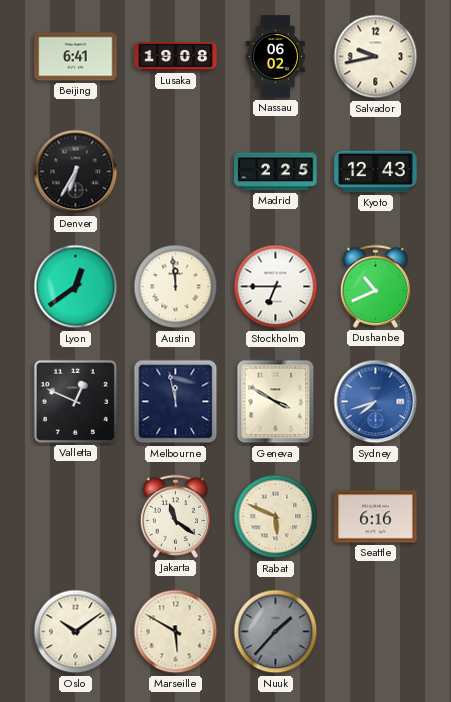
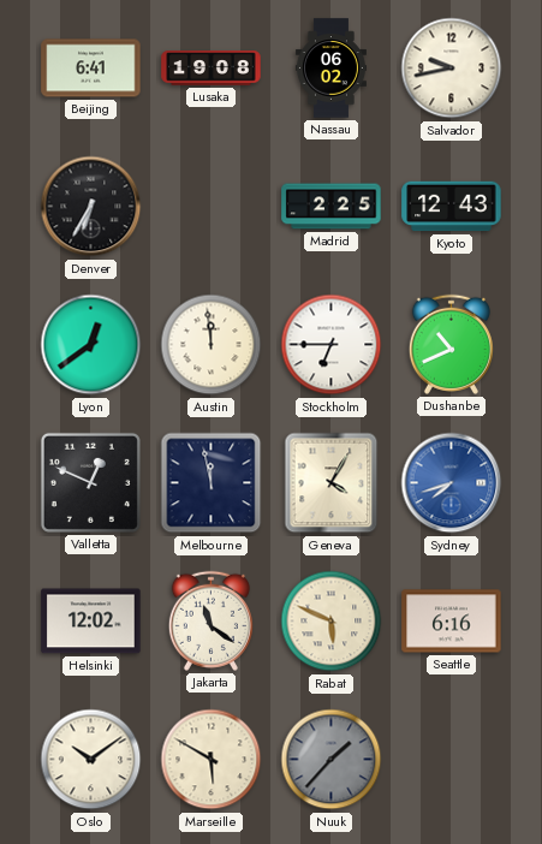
Geneva: 3:50 -> 4:05
Helsinki: none -> 12:02
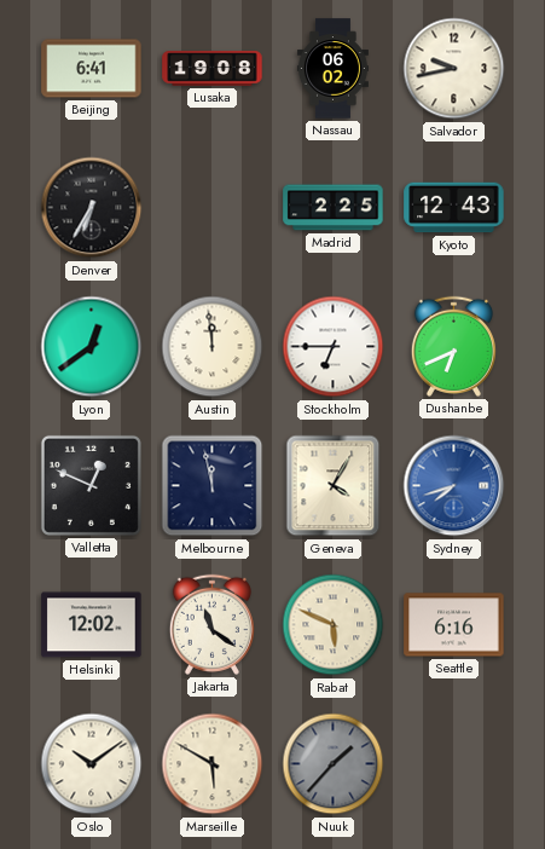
Dushanbe: 10:41 -> 6:41
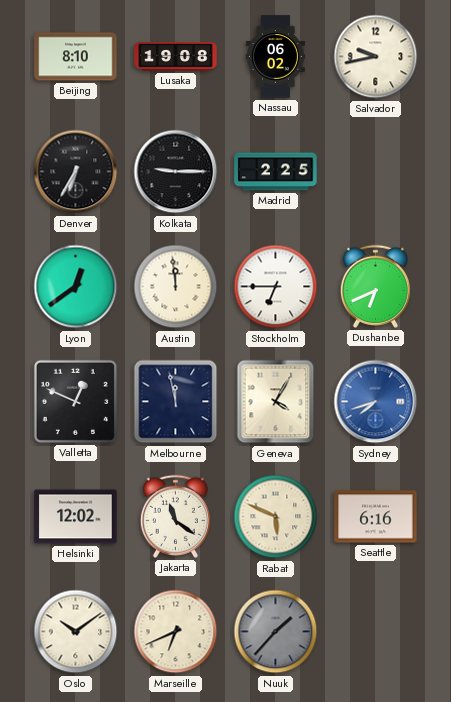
Beijing: 6:41 -> 8:10
Kolkata: none -> 9:15
Kyoto: 12:43 -> none
Marseille: 5:50 -> 6:41
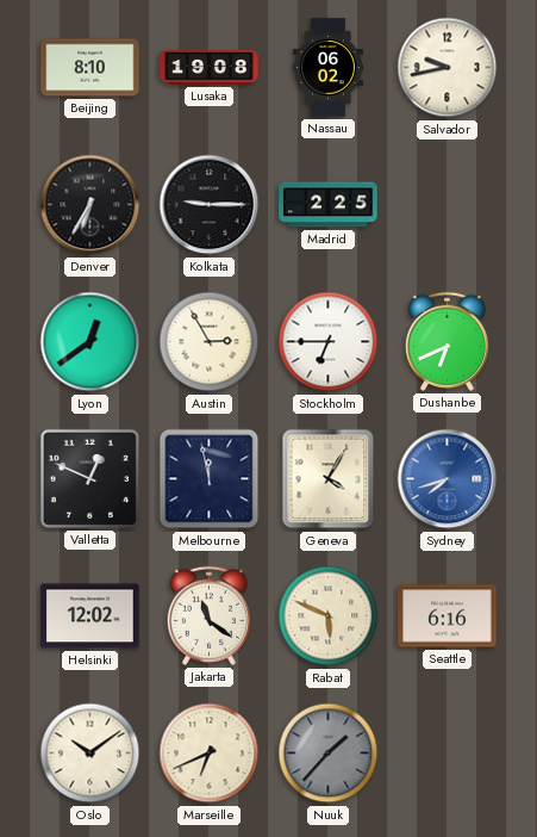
Austin: 11:59 -> 2:55
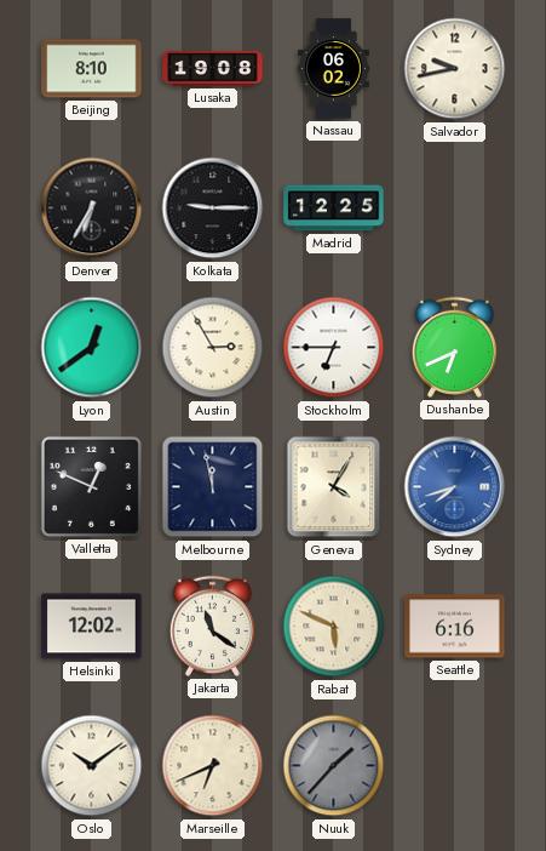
Madrid: 2:25 -> 12:25
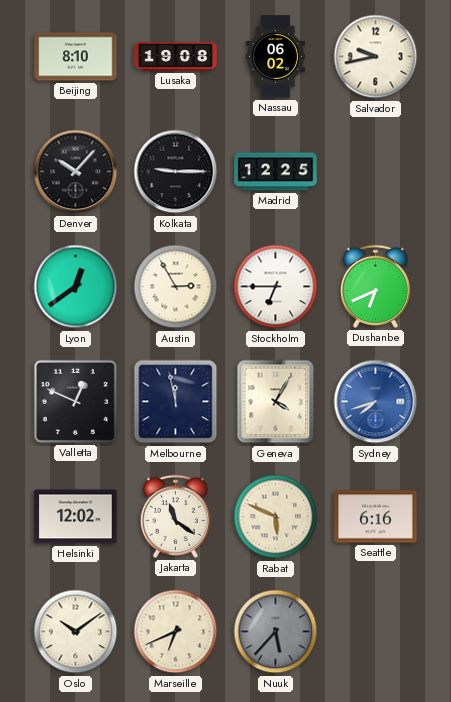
Denver: 6:35 -> 10:07
Nuuk: 1:37 -> 5:37
